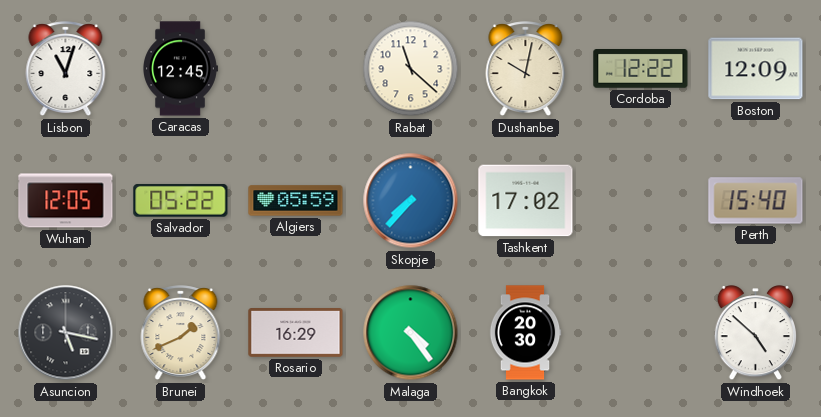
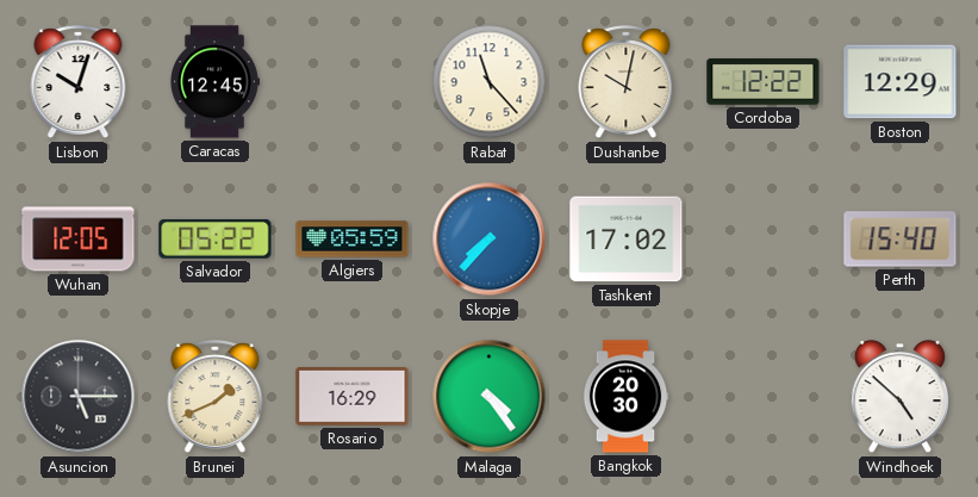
Lisbon: 11:03 -> 10:03
Rabat: 11:22 -> 11:23
Boston: 12:09 -> 12:29
Asuncion: 5:17 -> 5:15
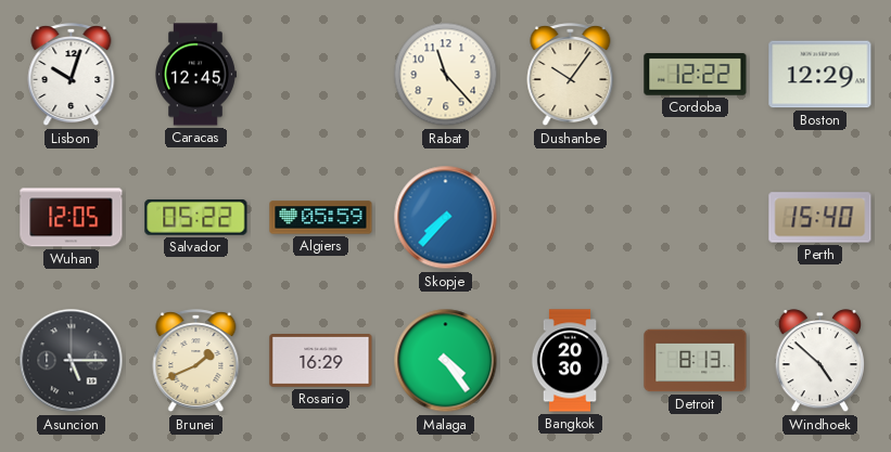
Dushanbe: 10:02 -> 10:06
Tashkent: 17:02 -> none
Detroit: none -> 8:13
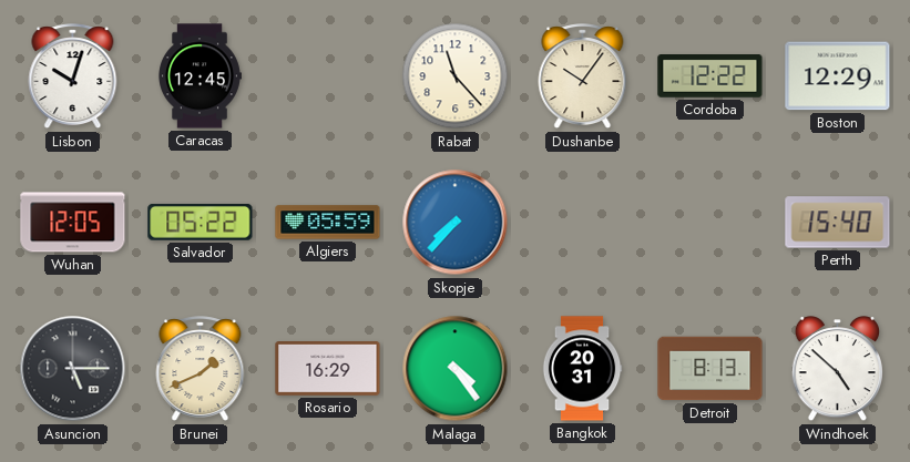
Bangkok: 20:30 -> 20:31
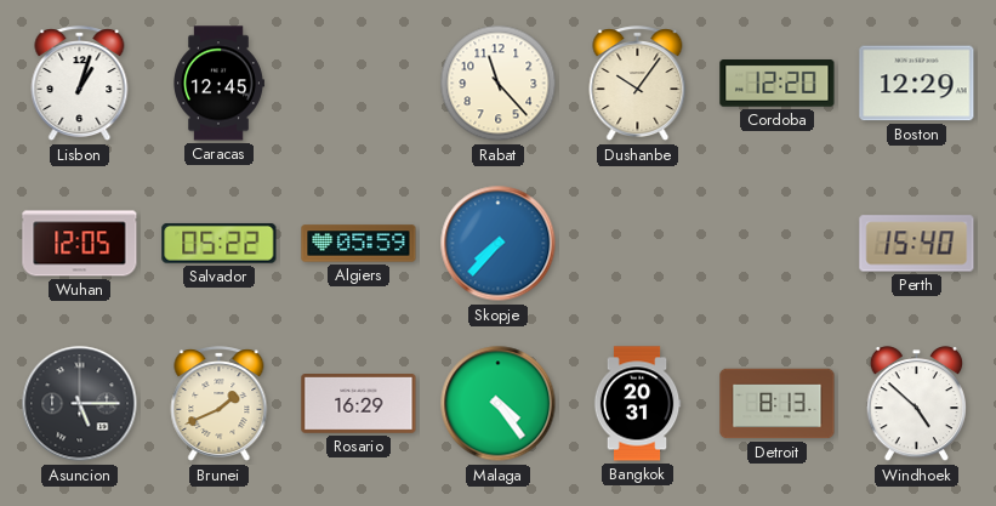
Lisbon: 10:03 -> 1:03
Cordoba: 12:22 -> 12:20
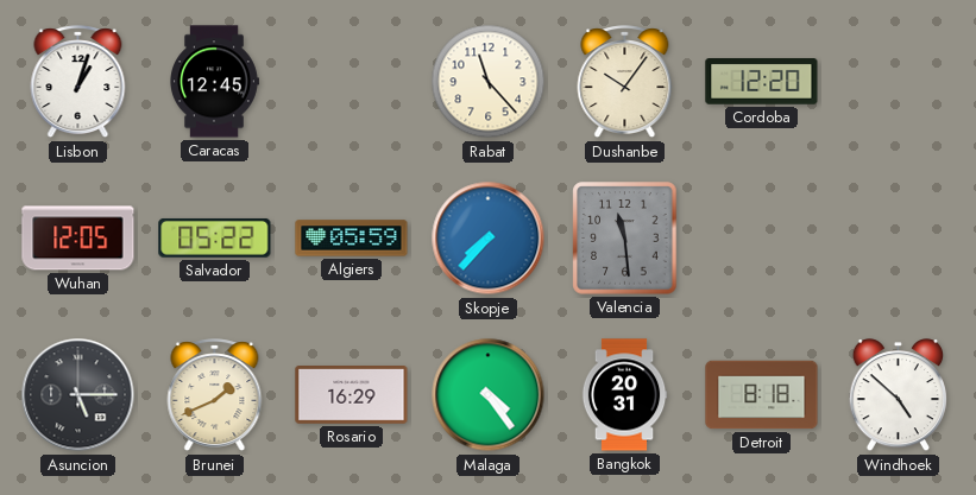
Boston: 12:29 -> none
Valencia: none -> 11:29
Perth: 15:40 -> none
Detroit: 8:13 -> 8:18
